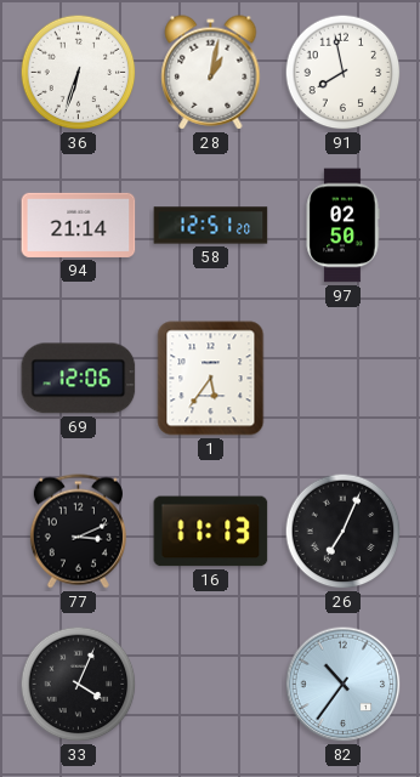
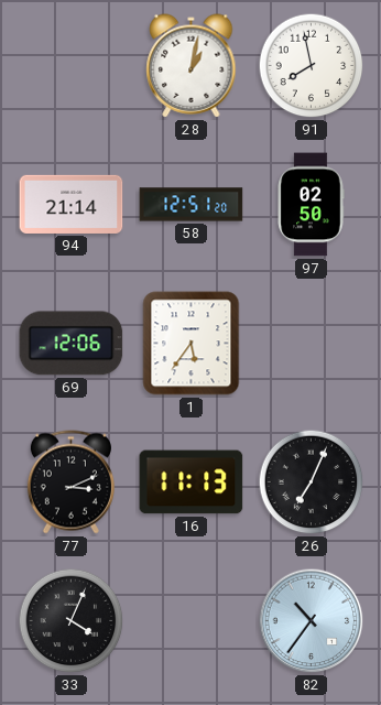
36: 6:33 -> none
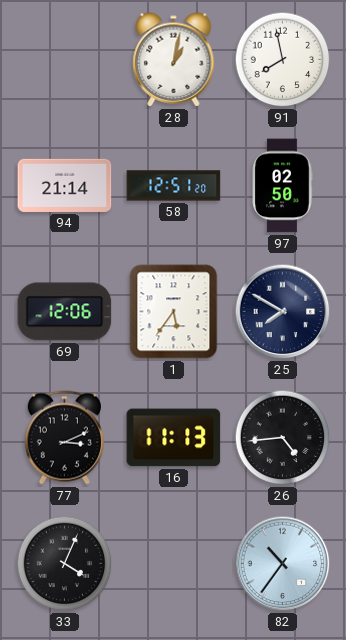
25: none -> 7:50
26: 7:04 -> 4:44
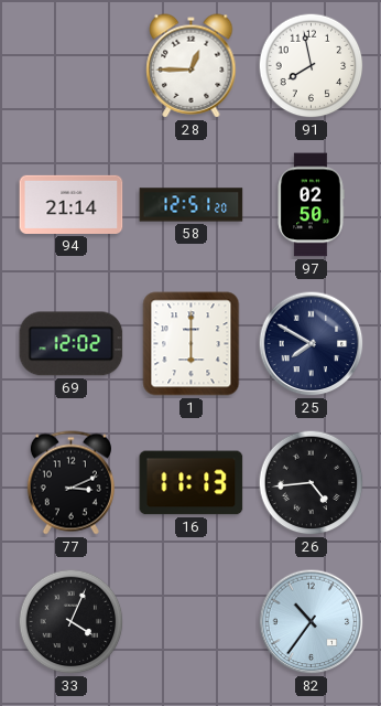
28: 1:02 -> 12:45
69: 12:06 -> 12:02
1: 5:36 -> 6:00
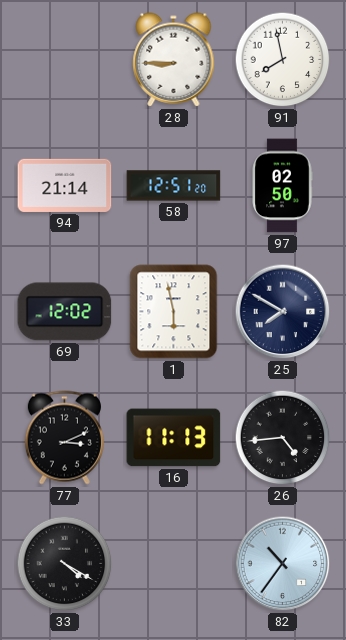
28: 12:45 -> 8:45
1: 6:00 -> 5:58
33: 4:04 -> 4:20
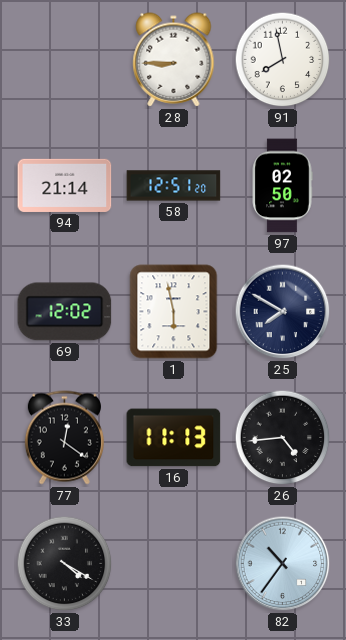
77: 3:11 -> 12:21
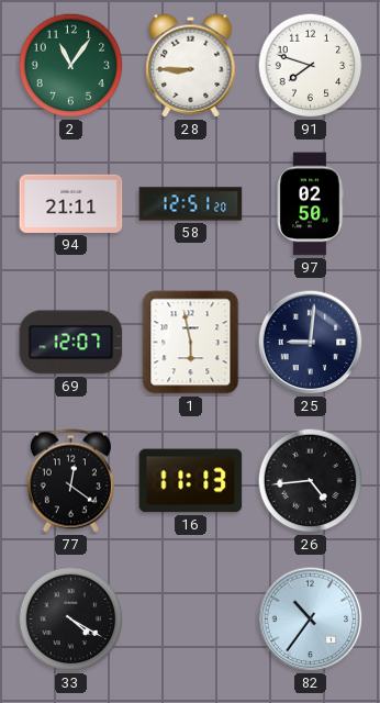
2: none -> 11:06
91: 7:58 -> 7:48
94: 21:14 -> 21:11
69: 12:02 -> 12:07
25: 7:50 -> 9:01
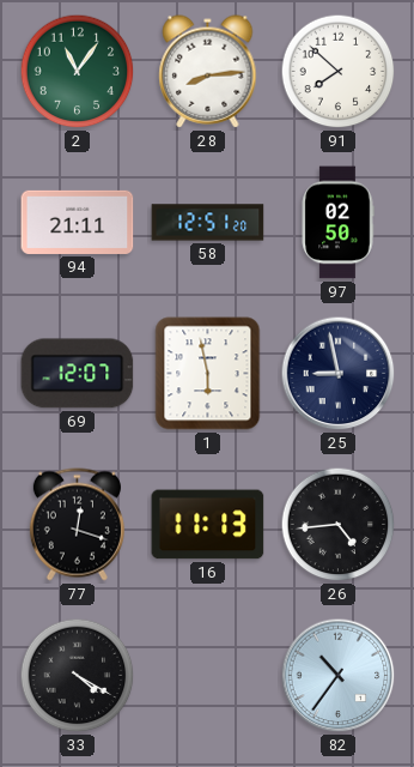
28: 8:45 -> 8:14
91: 7:48 -> 7:52
25: 9:01 -> 8:58
77: 12:21 -> 12:18
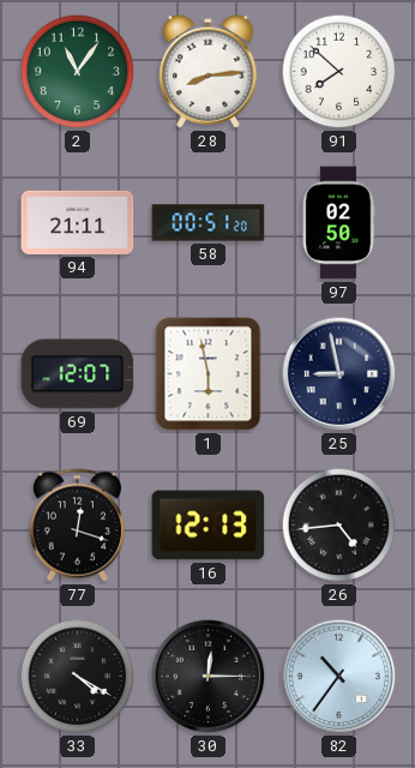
58: 12:51 -> 00:51
16: 11:13 -> 12:13
30: none -> 12:15
